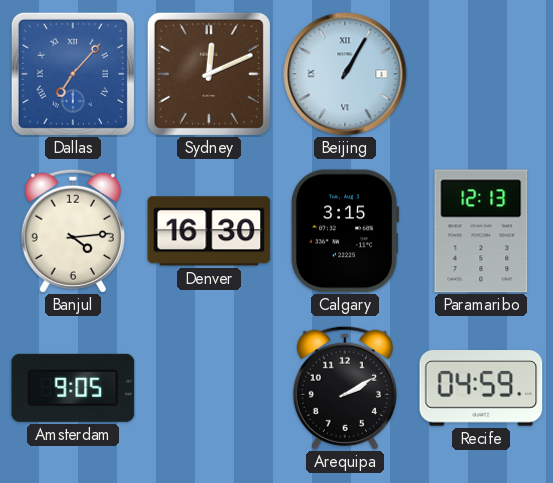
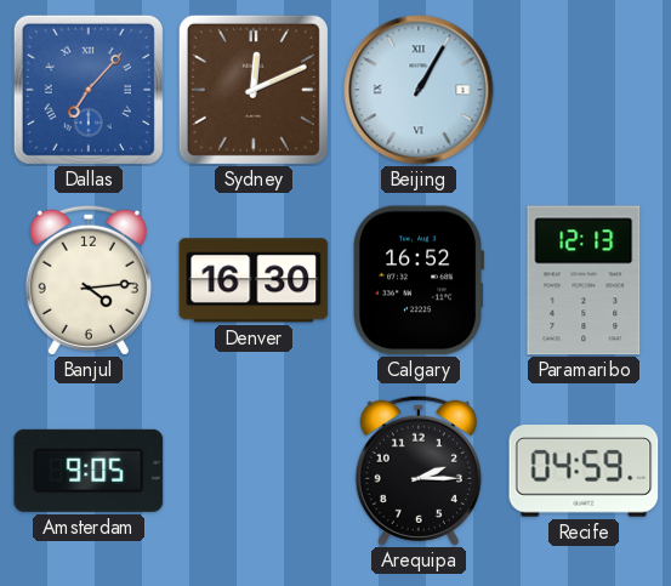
Calgary: 3:15 -> 16:52
Arequipa: 2:10 -> 2:15
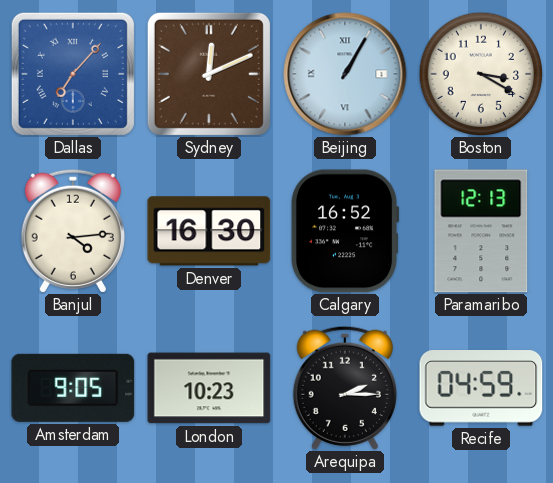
Boston: none -> 3:20
London: none -> 10:23
